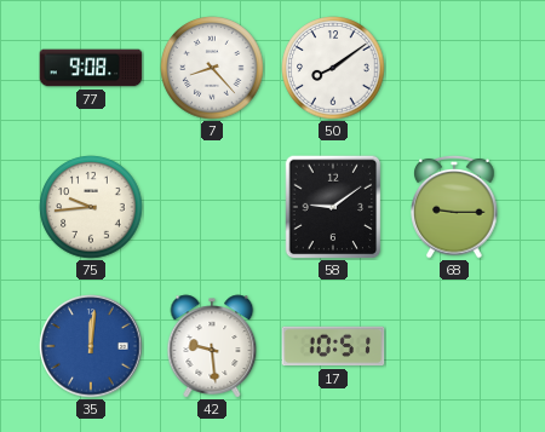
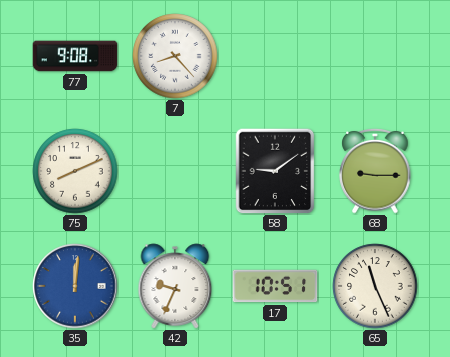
50: 8:09 -> none
75: 9:44 -> 8:11
42: 9:29 -> 9:34
65: none -> 11:26
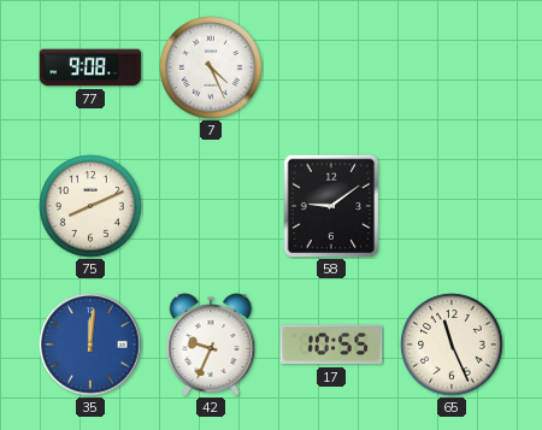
7: 8:23 -> 4:26
68: 9:15 -> none
17: 10:51 -> 10:55
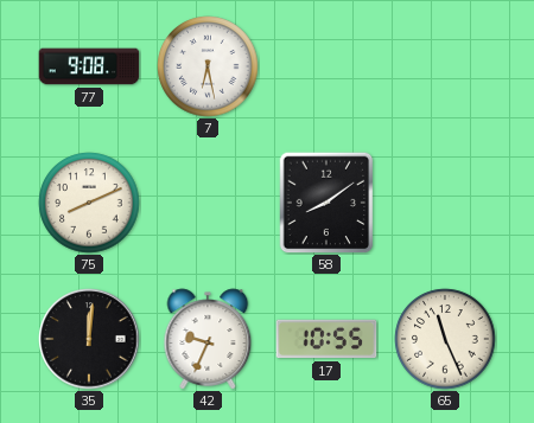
7: 4:26 -> 6:28
58: 9:09 -> 8:09
35 dial: blue -> black
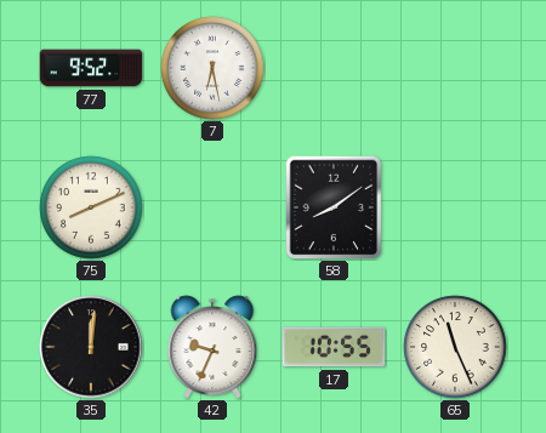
77: 9:08 -> 9:52
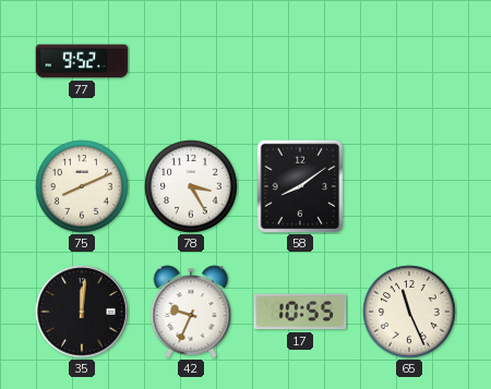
7: 6:28 -> none
78: none -> 3:25
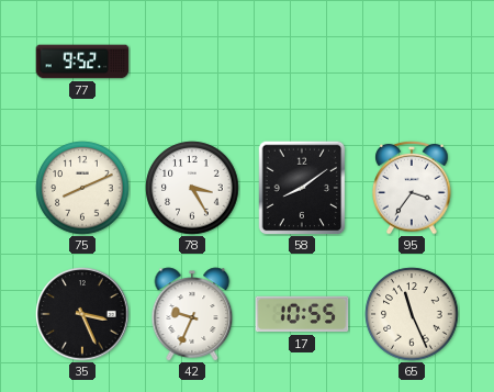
95: none -> 3:36
35: 12:01 -> 3:26
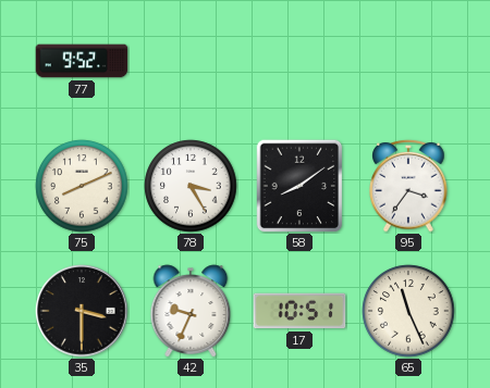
35: 3:26 -> 3:30
17: 10:55 -> 10:51
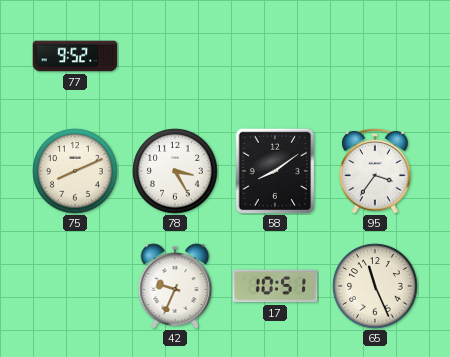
35: 3:30 -> none
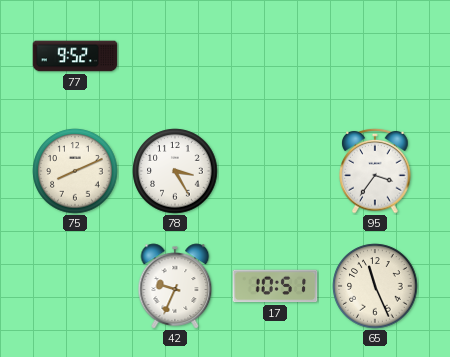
58: 8:09 -> none
